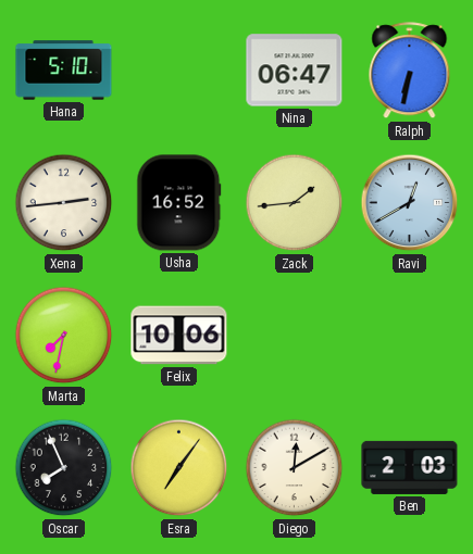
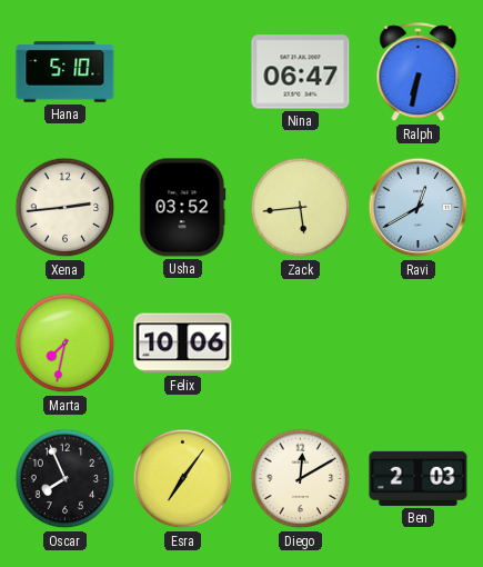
Usha: 16:52 -> 03:52
Zack: 1:44 -> 5:44
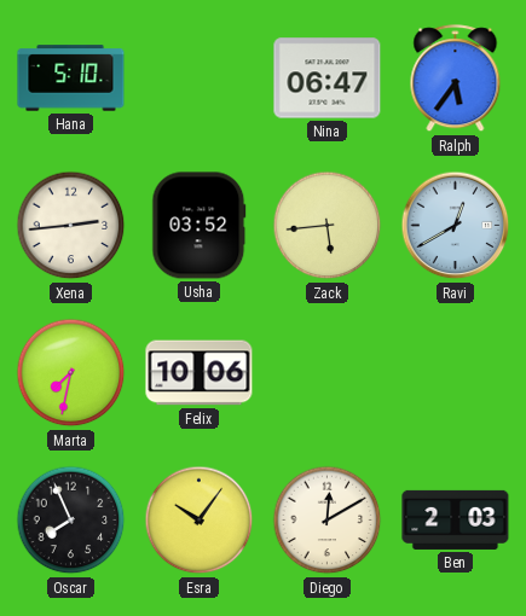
Ralph: 6:32 -> 5:36
Esra: 7:06 -> 10:06
